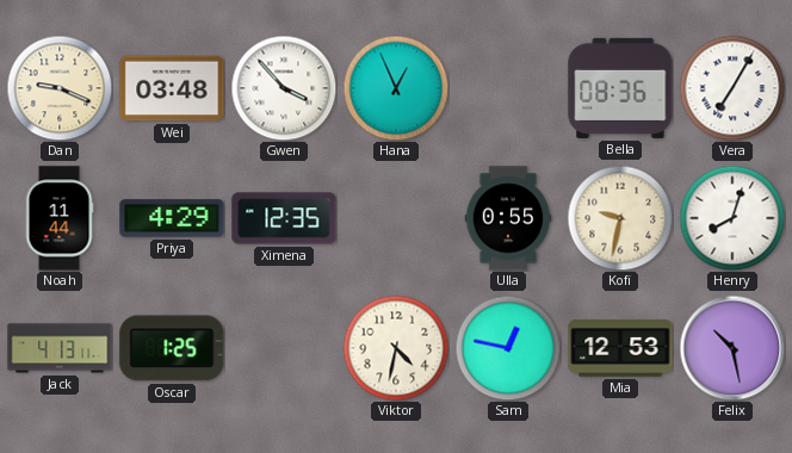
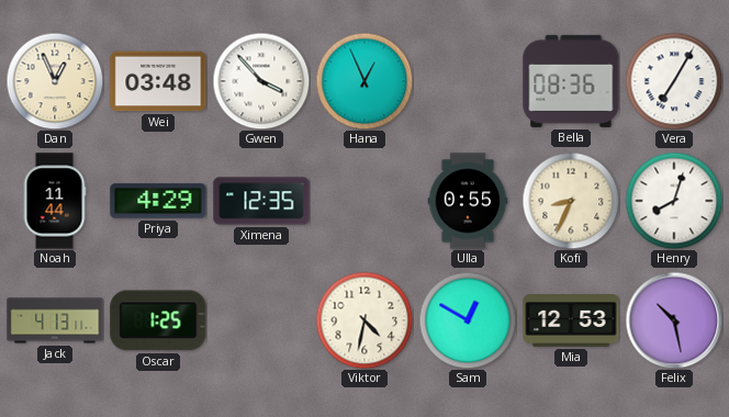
Dan: 9:19 -> 12:56
Kofi: 9:32 -> 8:34
Sam: 12:47 -> 12:50
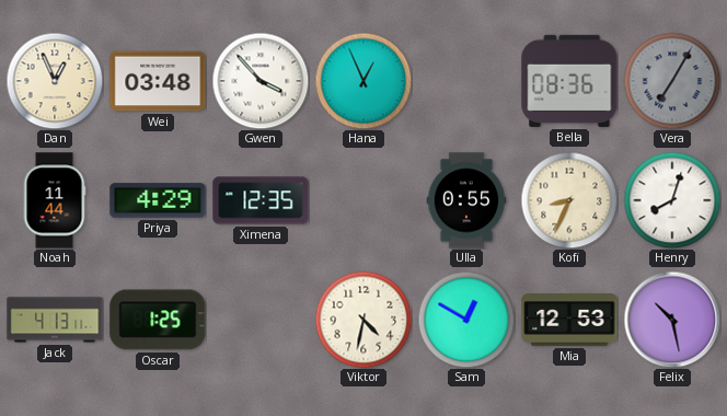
Vera dial: white -> grey
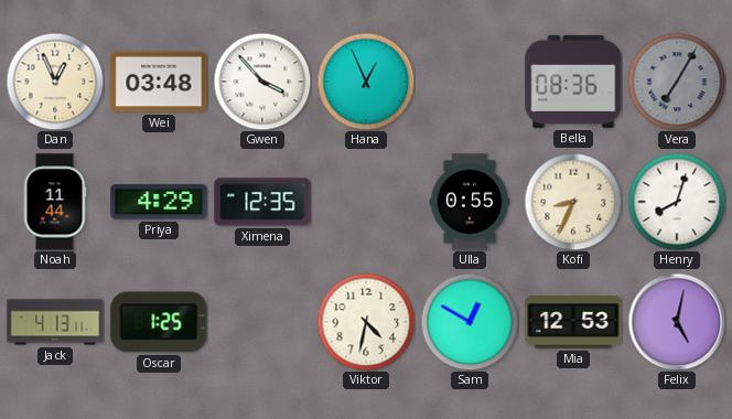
Felix: 10:28 -> 5:02
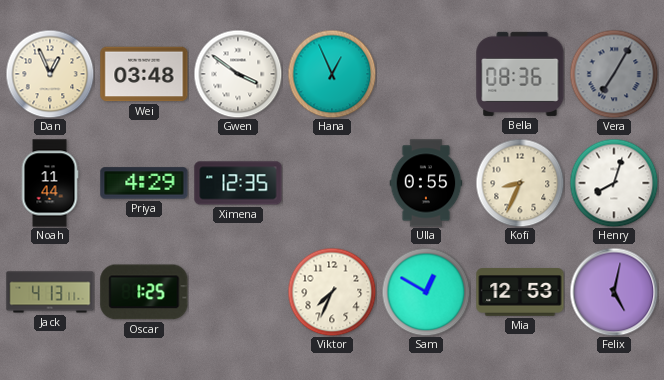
Gwen: 3:53 -> 3:51
Viktor: 4:32 -> 7:34
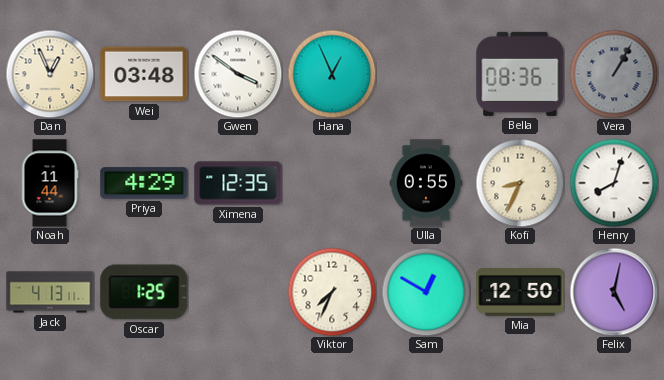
Vera: 7:05 -> 1:05
Mia: 12:53 -> 12:50
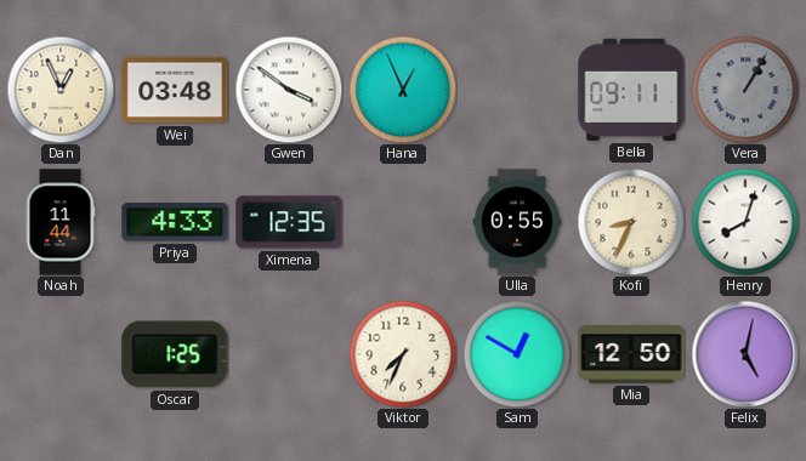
Bella: 08:36 -> 09:11
Priya: 4:29 -> 4:33
Jack: 4:13 -> none
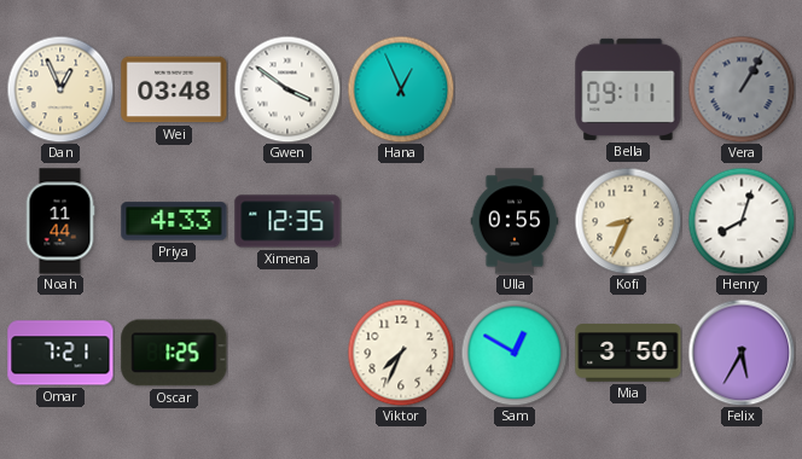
Omar: none -> 7:21
Mia: 12:50 -> 3:50
Felix: 5:02 -> 5:35
